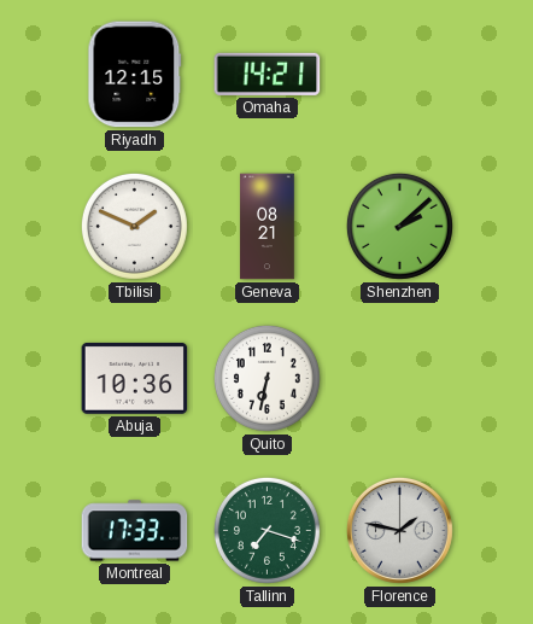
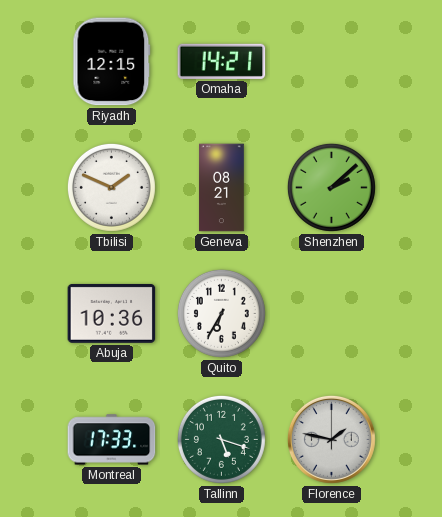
Quito: 6:32 -> 6:35
Tallinn: 7:18 -> 5:18
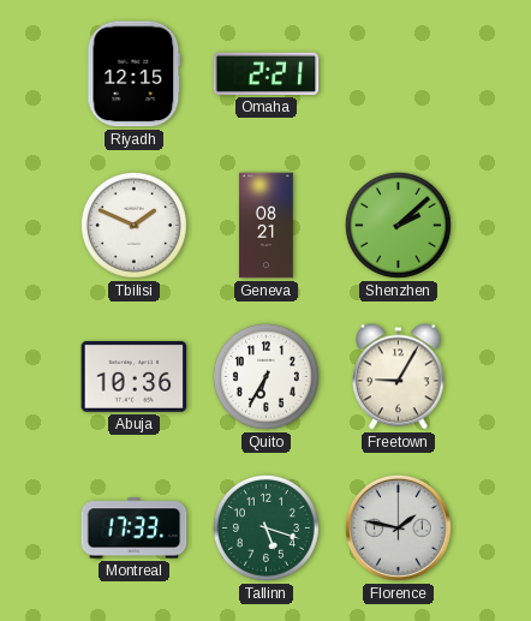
Omaha: 14:21 -> 2:21
Freetown: none -> 9:05
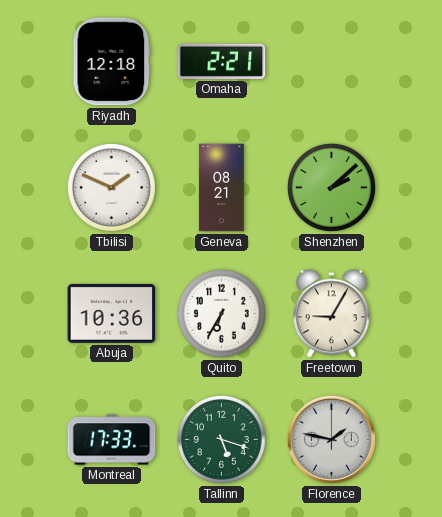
Riyadh: 12:15 -> 12:18
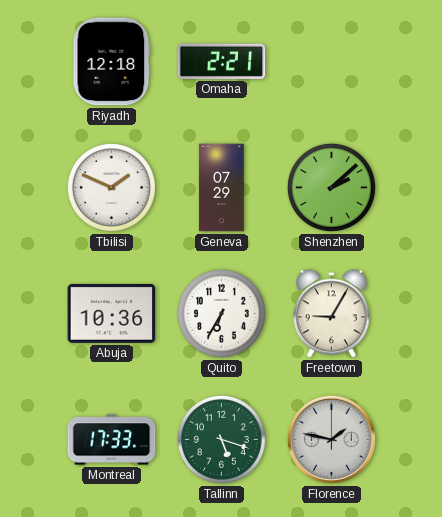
Geneva: 08:21 -> 07:29
